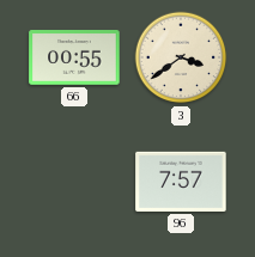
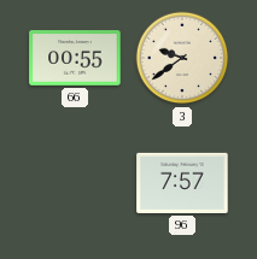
3: 3:39 -> 9:39
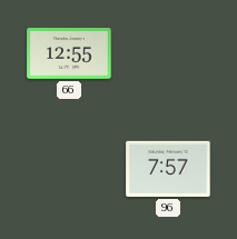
66: 00:55 -> 12:55
3: 9:39 -> none
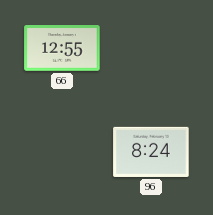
96: 7:57 -> 8:24
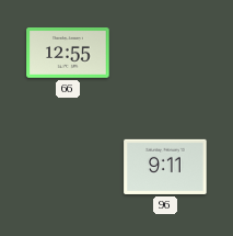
96: 8:24 -> 9:11
